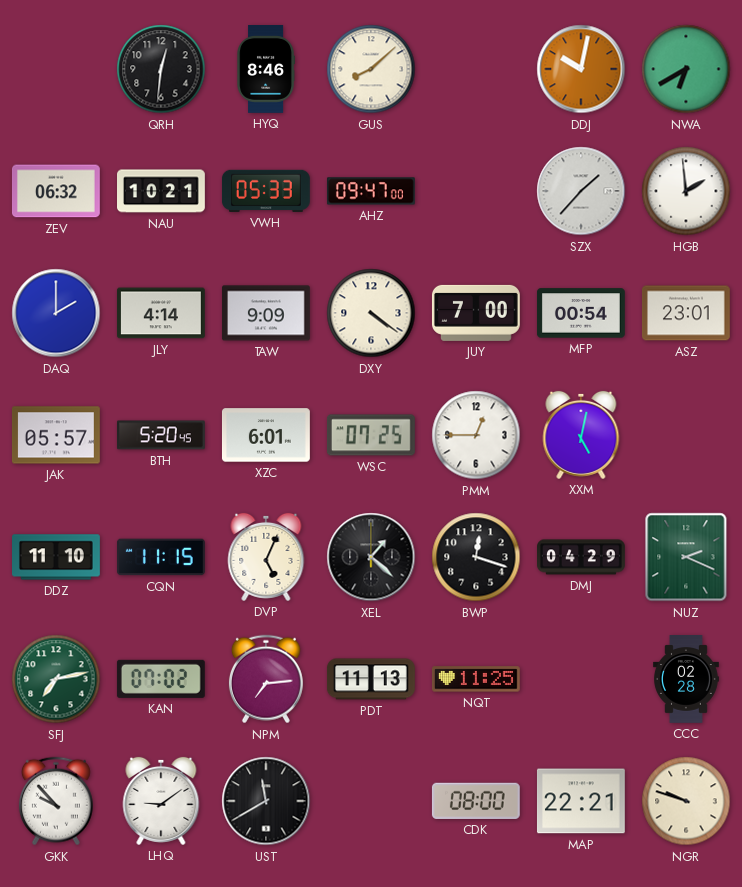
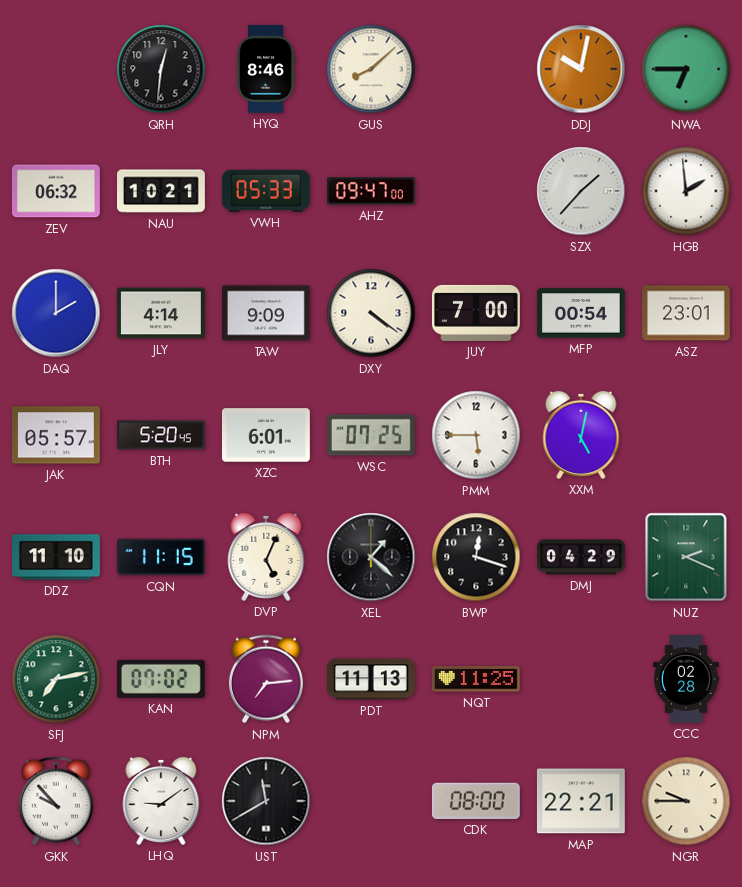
NWA: 6:40 -> 6:45
PMM: 12:45 -> 5:45
NGR: 9:48 -> 9:45
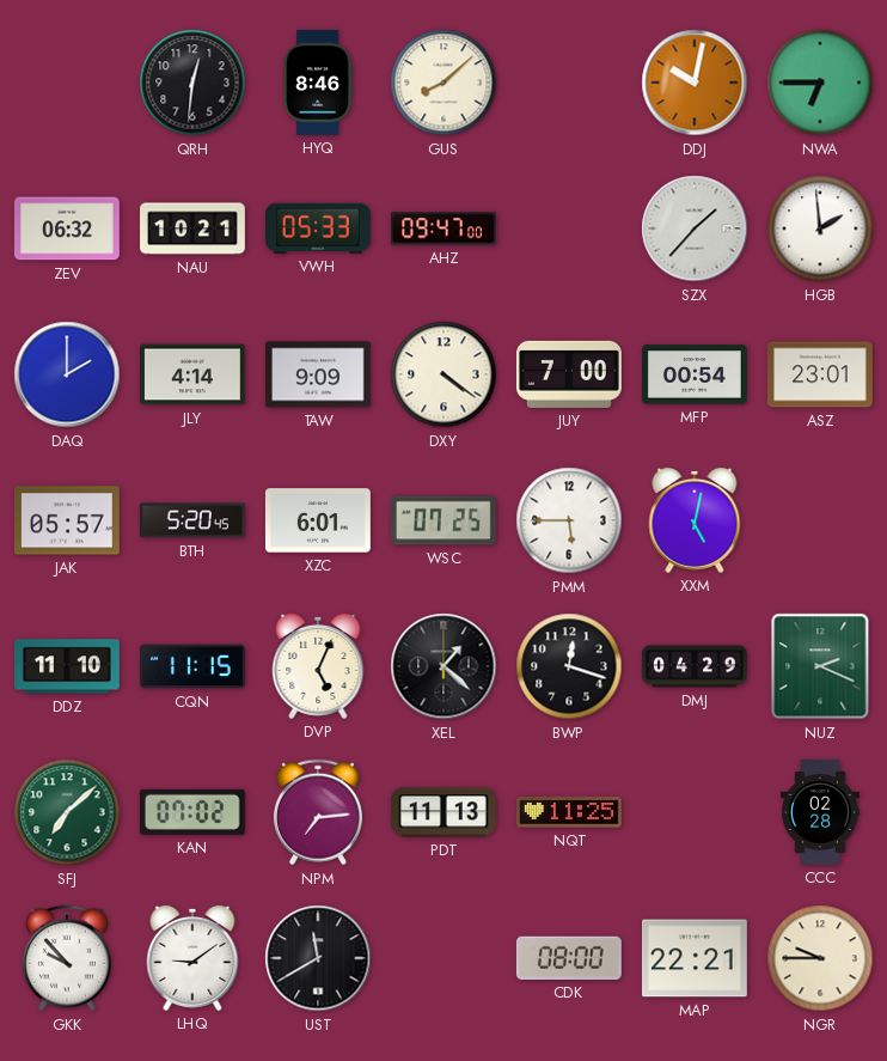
SFJ: 7:13 -> 7:08
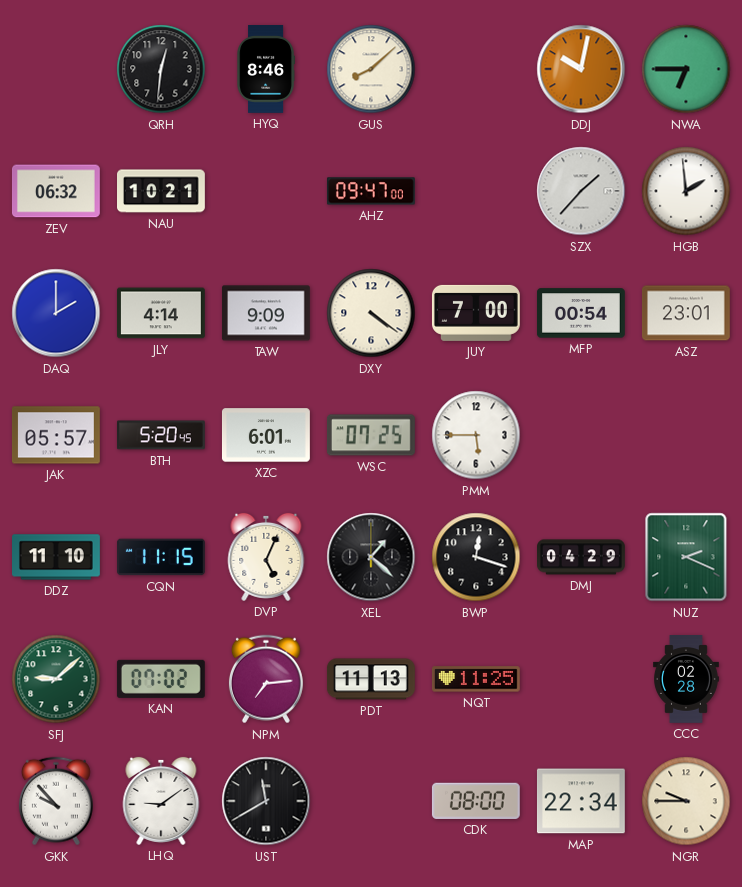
VWH: 05:33 -> none
XXM: 5:02 -> none
SFJ: 7:08 -> 9:08
MAP: 22:21 -> 22:34
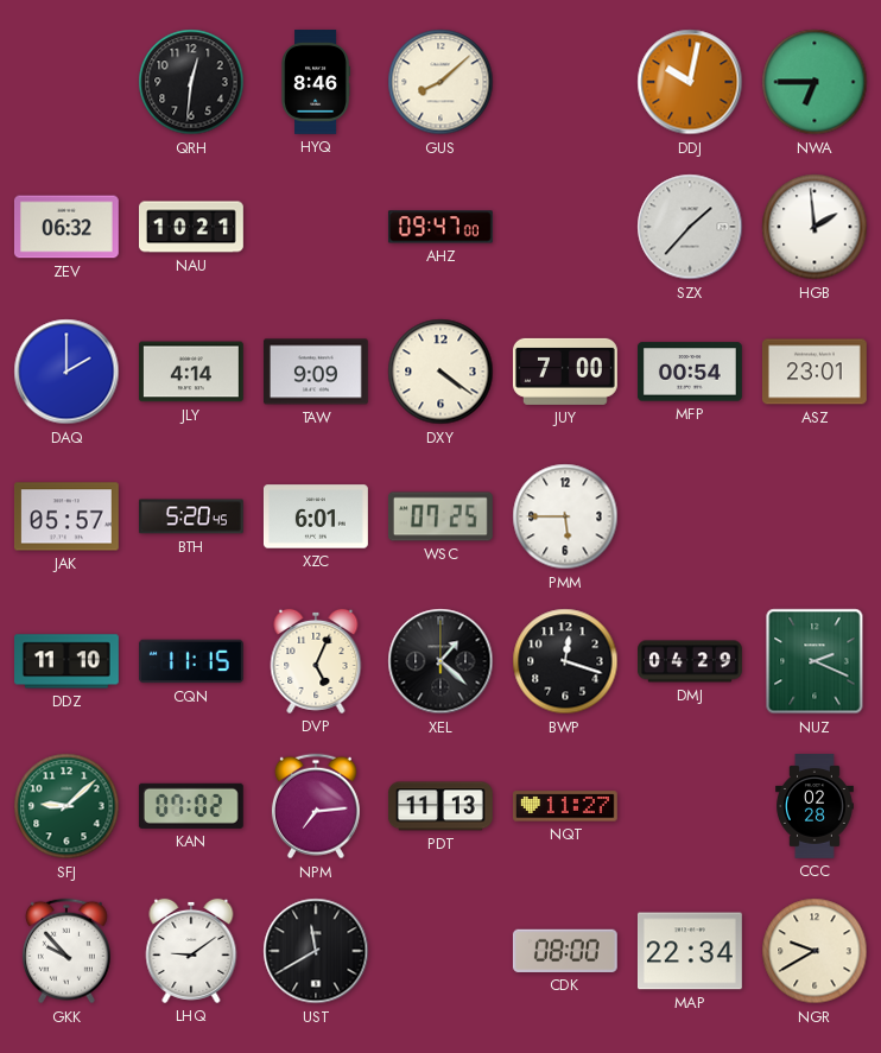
NQT: 11:25 -> 11:27
NGR: 9:45 -> 9:40
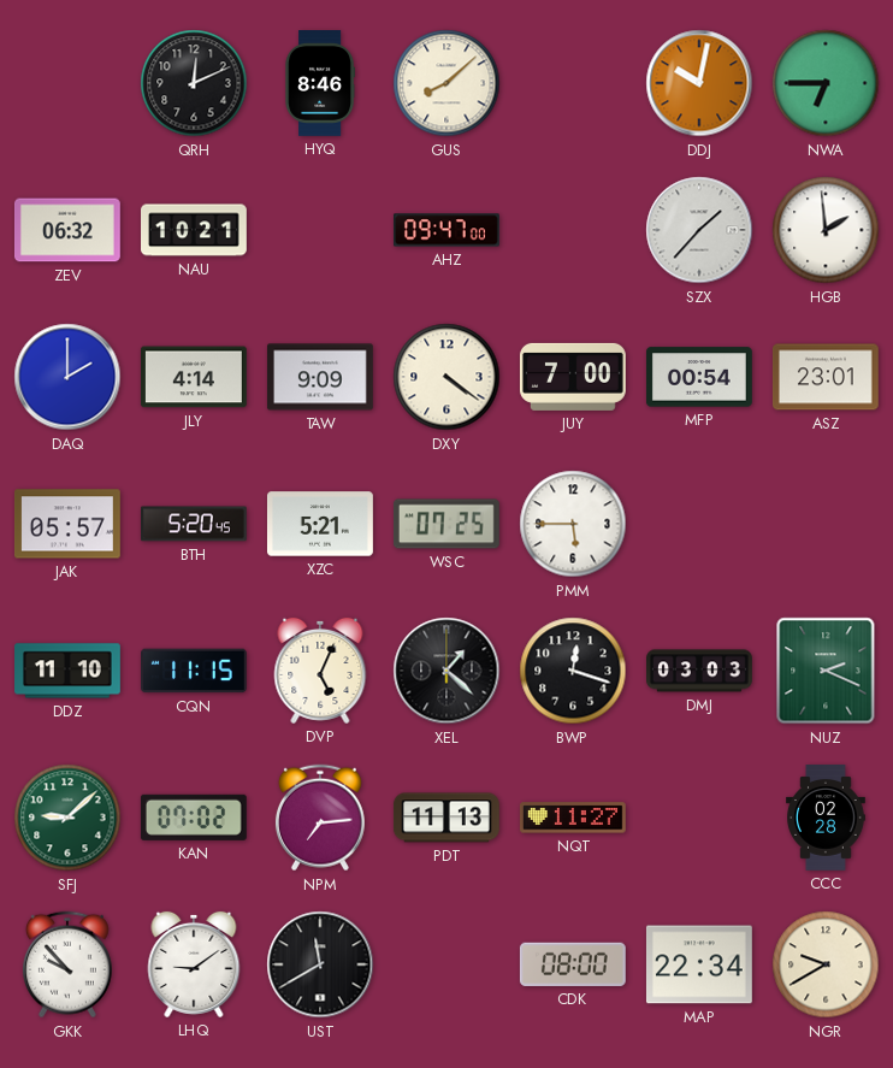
QRH: 12:31 -> 12:11
XZC: 6:01 -> 5:21
DMJ: 04:29 -> 03:03
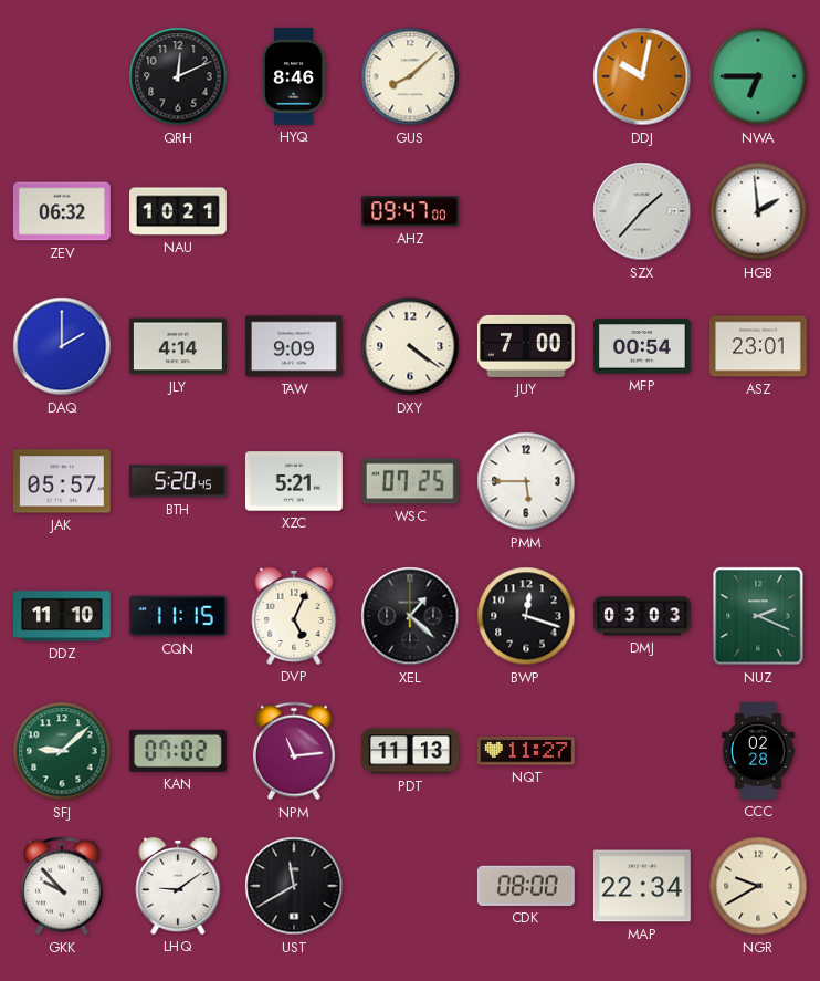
NPM: 7:14 -> 11:14
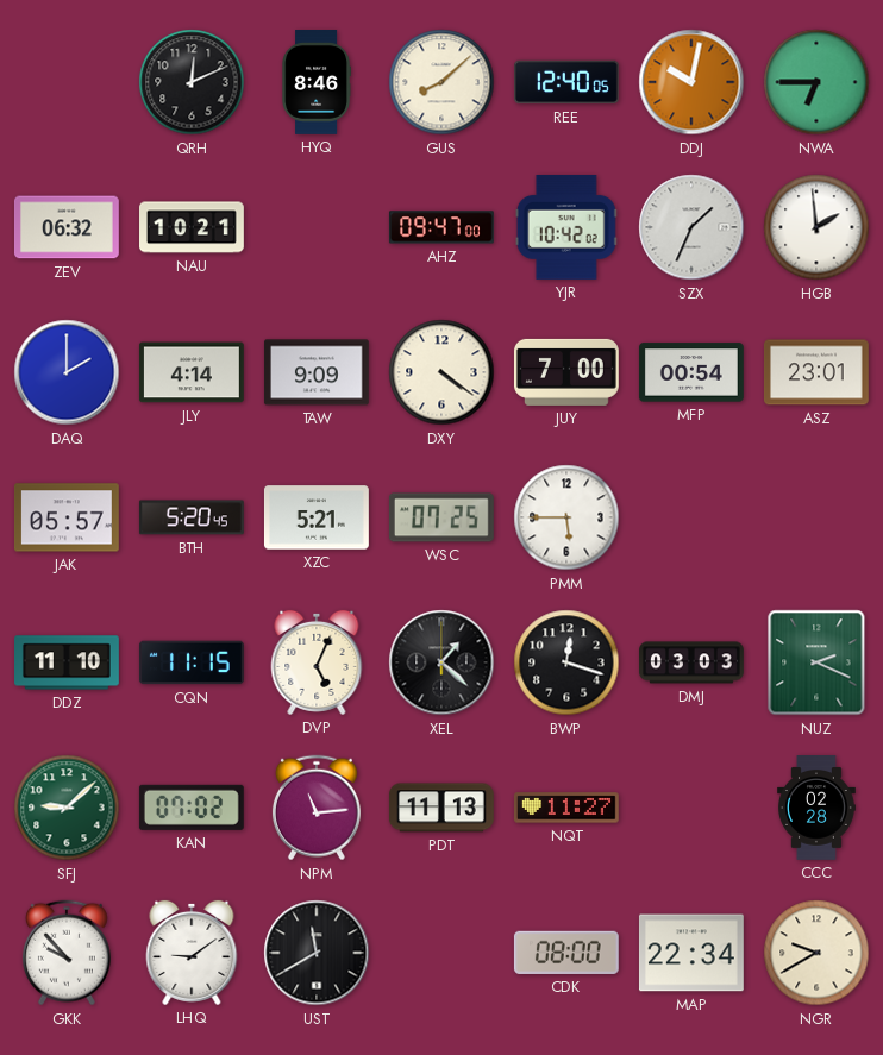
REE: none -> 12:40
YJR: none -> 10:42
SZX: 1:37 -> 1:34
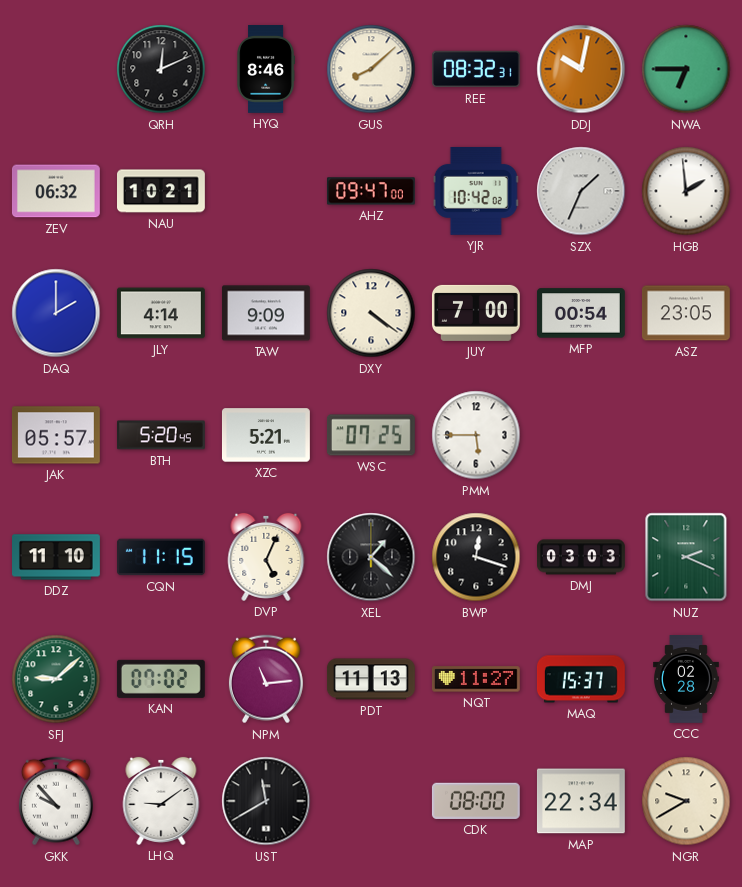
REE: 12:40 -> 08:32
ASZ: 23:01 -> 23:05
MAQ: none -> 15:37
